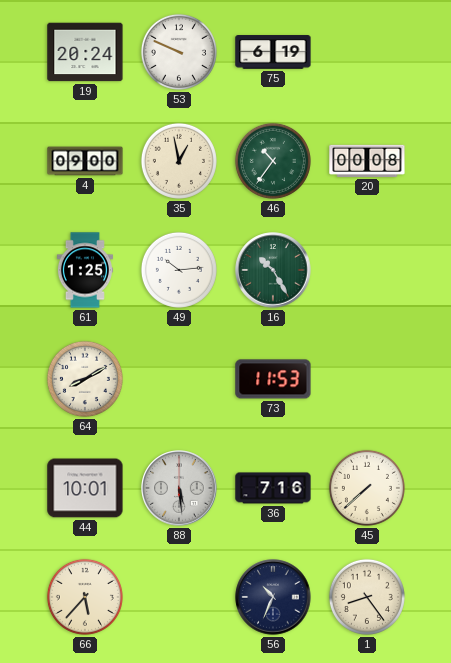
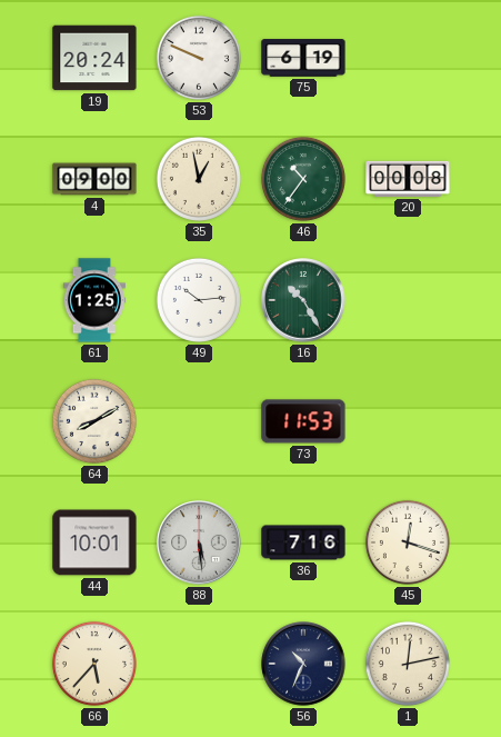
45: 7:38 -> 12:18
1: 8:24 -> 12:13
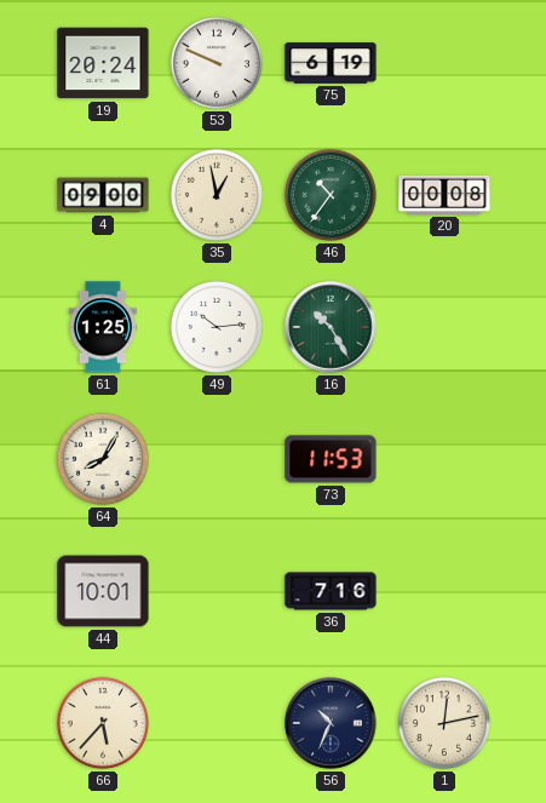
64: 8:10 -> 8:05
88: 5:29 -> none
45: 12:18 -> none
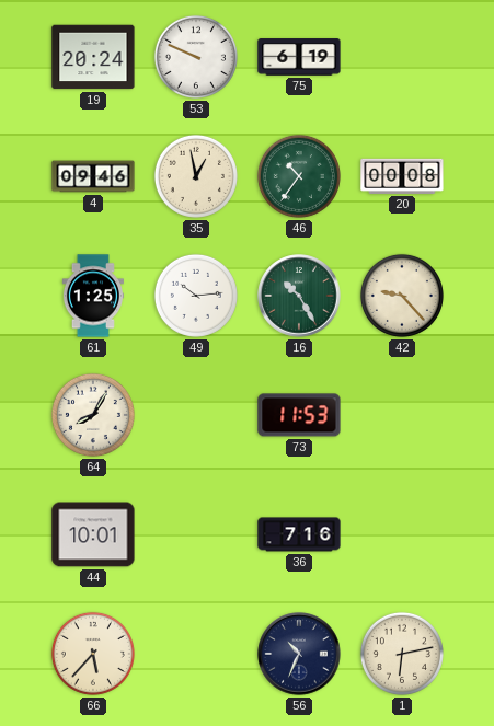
4: 09:00 -> 09:46
42: none -> 9:23
1: 12:13 -> 6:13
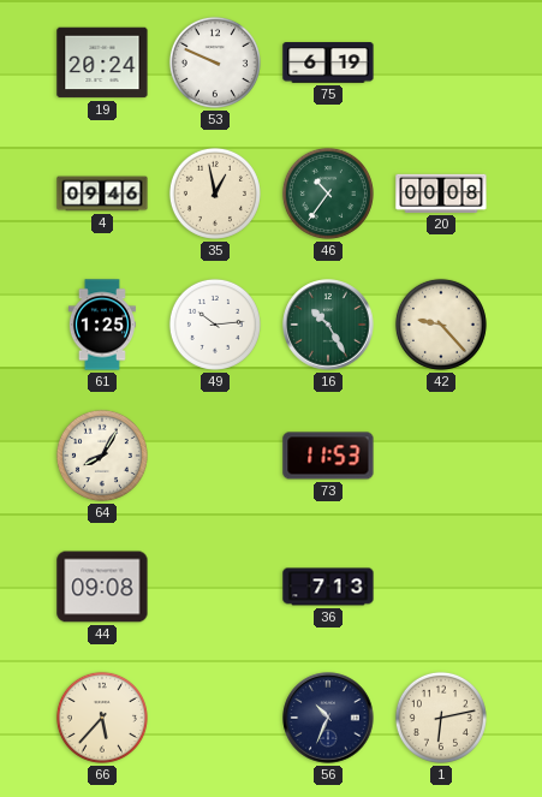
44: 10:01 -> 09:08
36: 7:16 -> 7:13
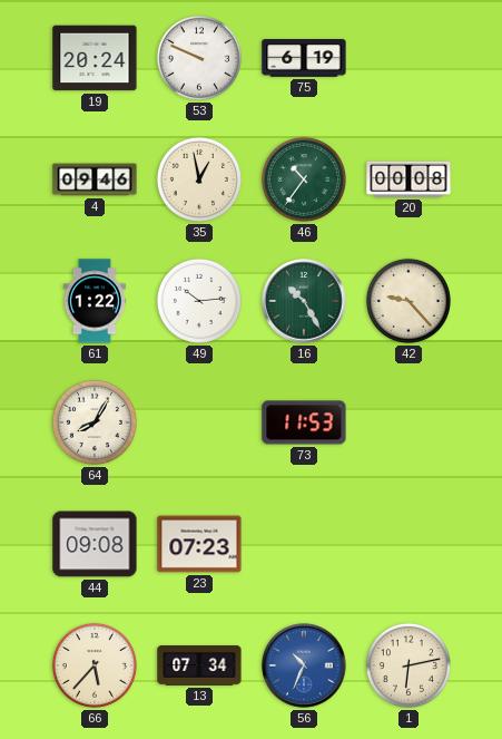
61: 1:25 -> 1:22
23: none -> 07:23
36: 7:13 -> none
13: none -> 07:34
56 dial: navy -> blue
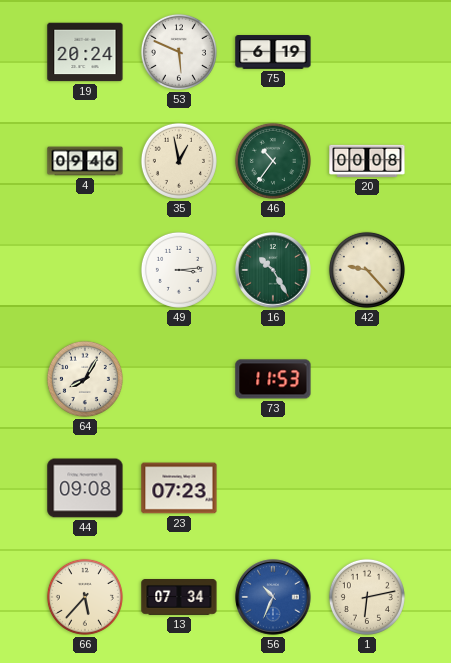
53: 9:49 -> 5:49
61: 1:22 -> none
49: 10:14 -> 3:14
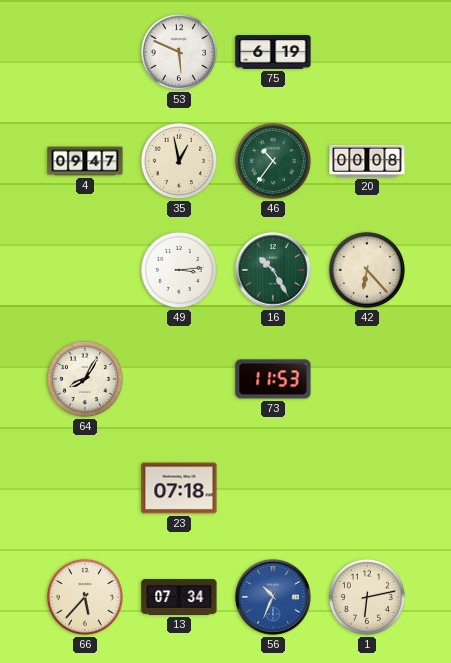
19: 20:24 -> none
4: 09:46 -> 09:47
42: 9:23 -> 6:23
44: 09:08 -> none
23: 07:23 -> 07:18
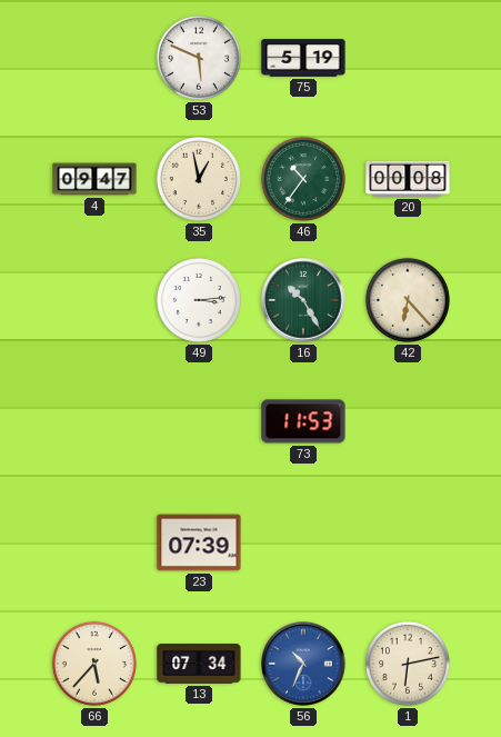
75: 6:19 -> 5:19
64: 8:05 -> none
23: 07:18 -> 07:39
